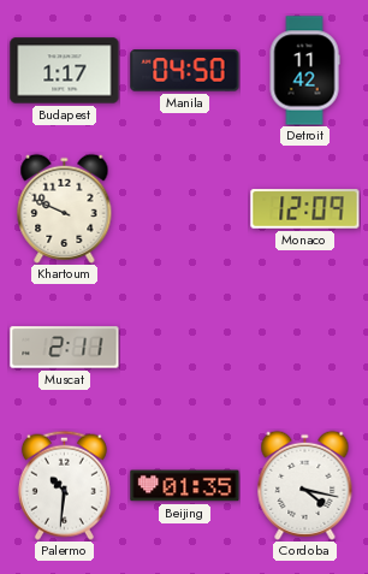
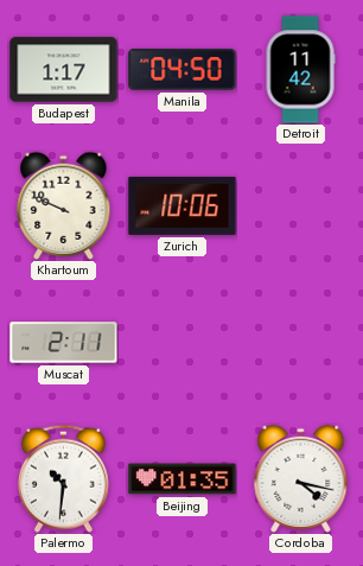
Zurich: none -> 10:06
Monaco: 12:09 -> none
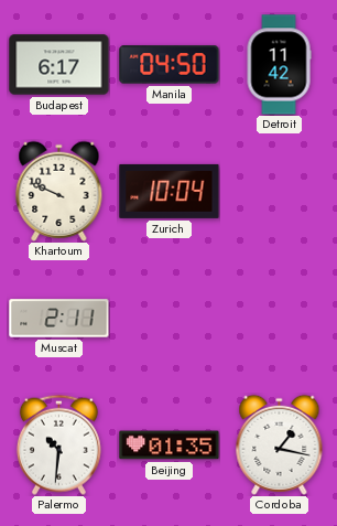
Budapest: 1:17 -> 6:17
Zurich: 10:06 -> 10:04
Cordoba: 4:17 -> 1:17
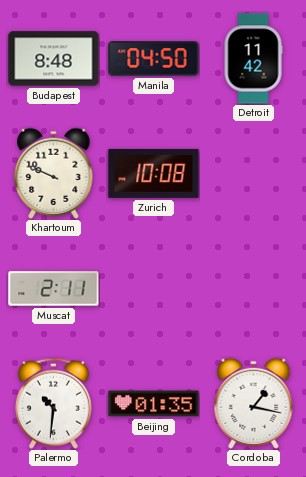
Budapest: 6:17 -> 8:48
Zurich: 10:04 -> 10:08
